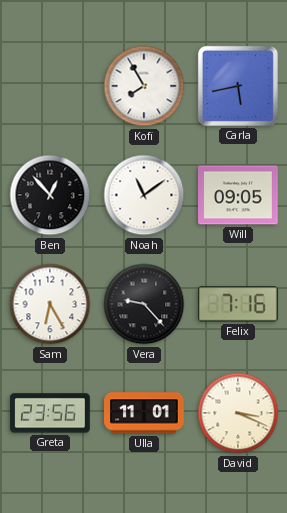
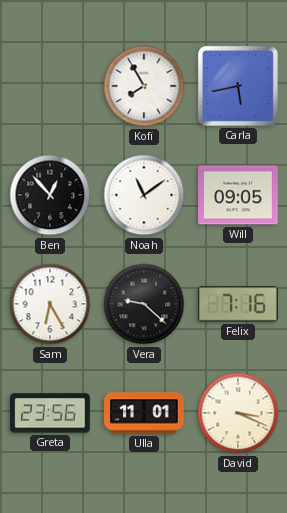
Vera: 9:23 -> 9:22
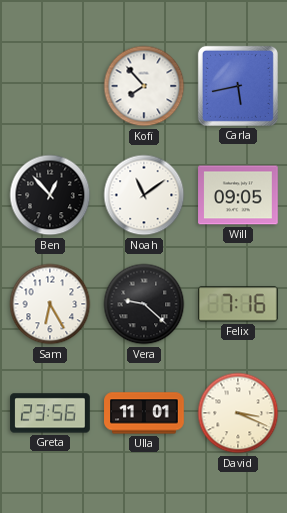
Kofi: 7:55 -> 7:53
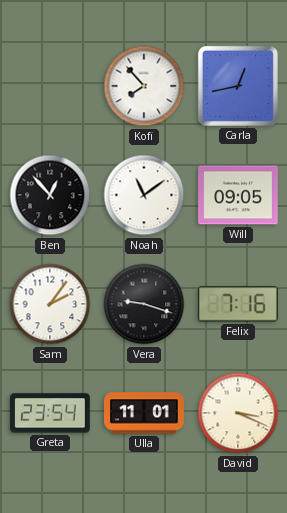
Carla: 5:43 -> 12:43
Sam: 6:25 -> 2:06
Vera: 9:22 -> 9:18
Greta: 23:56 -> 23:54
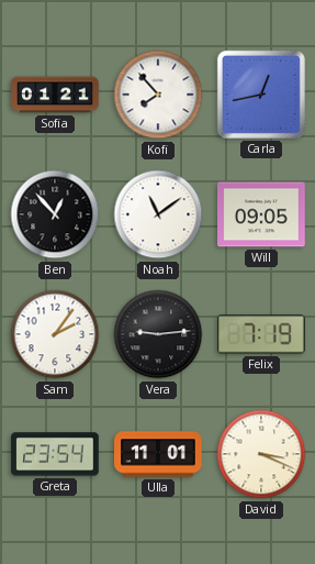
Sofia: none -> 01:21
Vera: 9:18 -> 9:14
Felix: 7:16 -> 7:19
